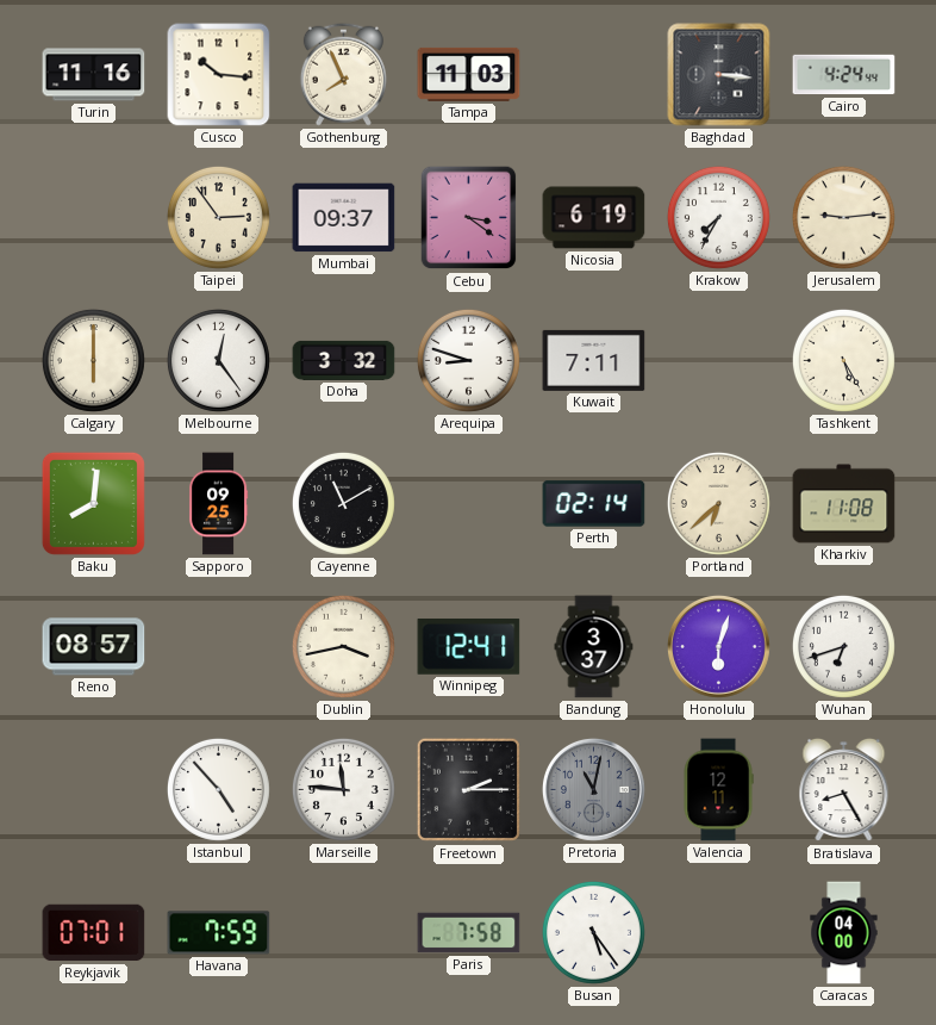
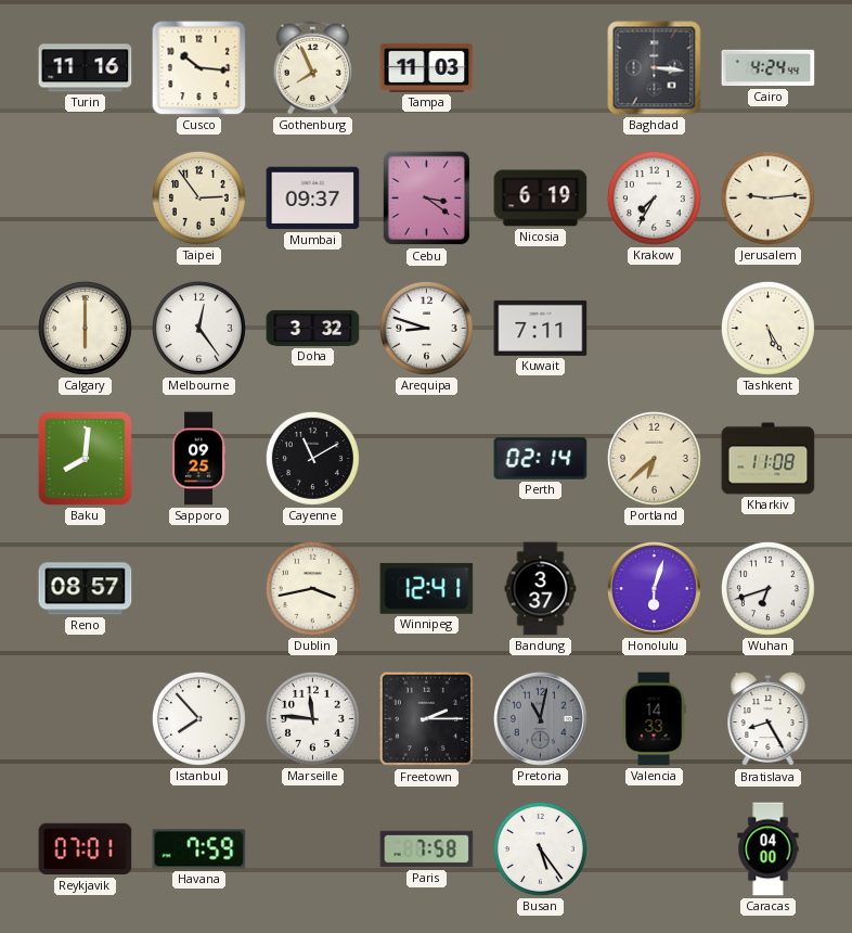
Istanbul: 4:53 -> 7:53
Valencia: 12:11 -> 14:33
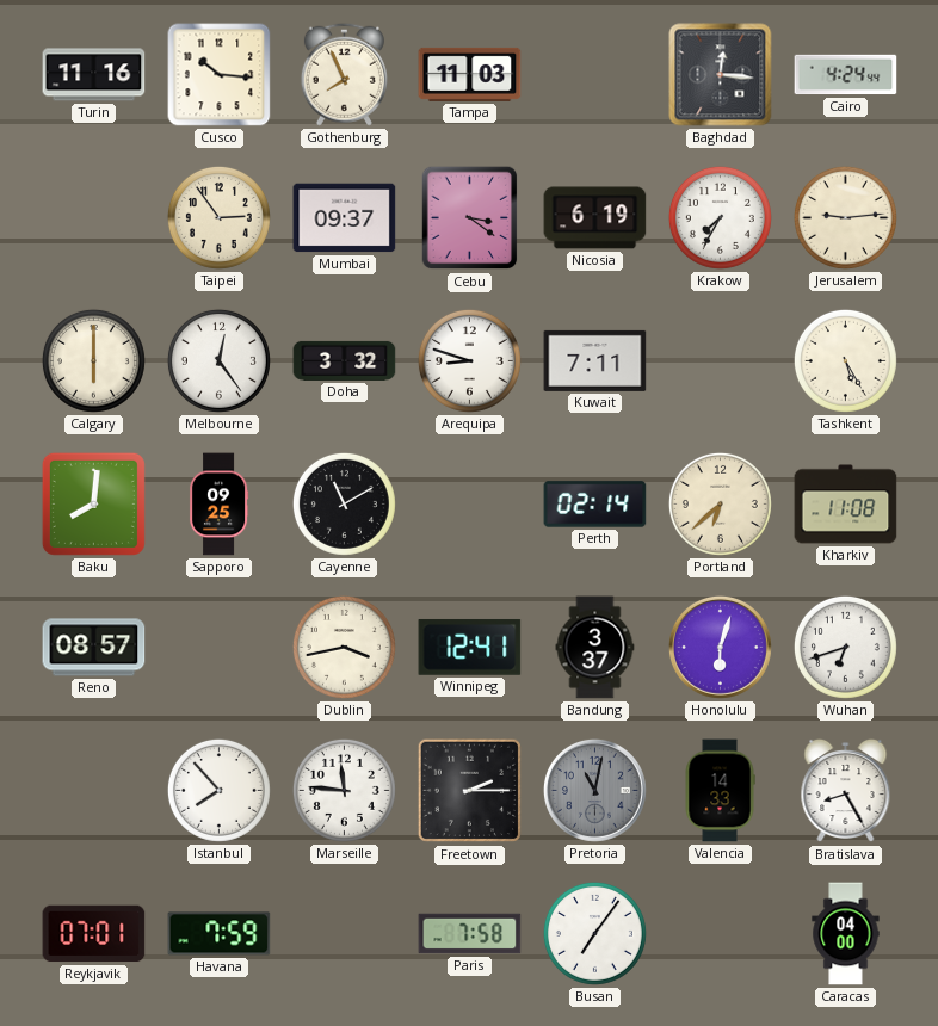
Baghdad: 3:16 -> 12:16
Busan: 5:24 -> 7:06
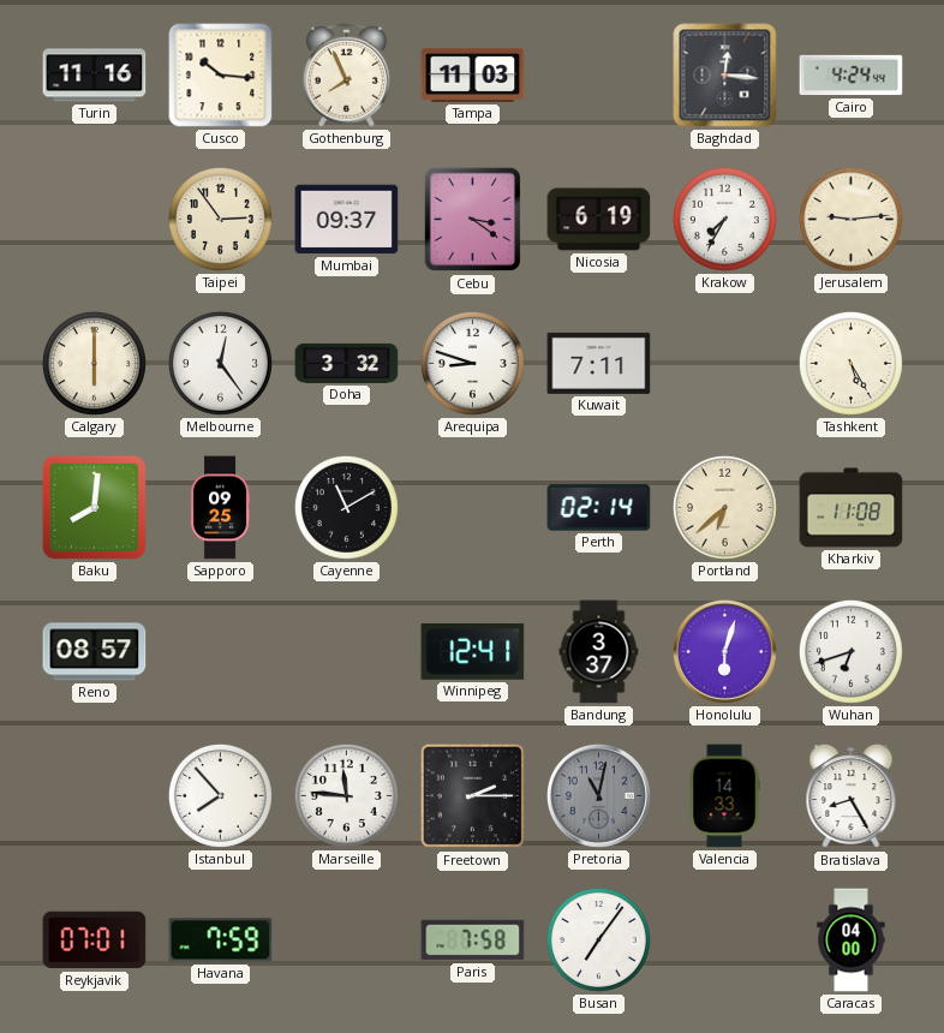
Dublin: 3:43 -> none
